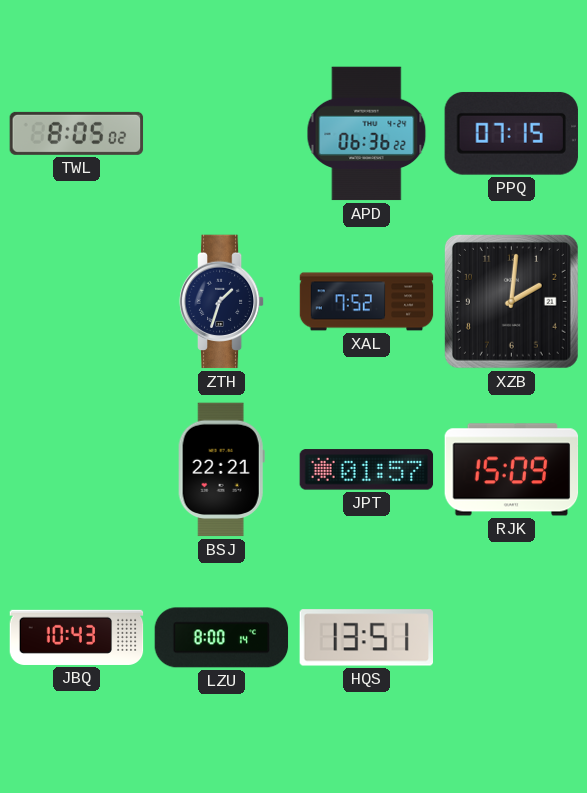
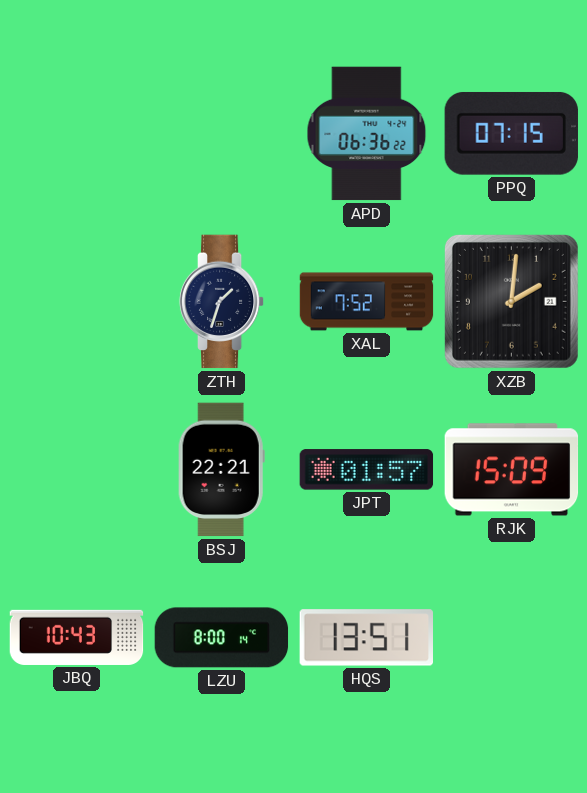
TWL: 8:05 -> none
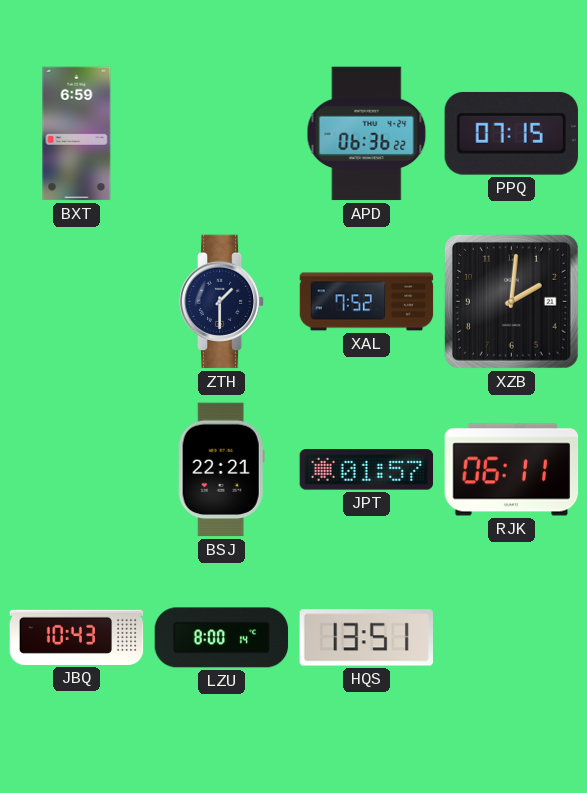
BXT: none -> 6:59
ZTH: 1:33 -> 1:30
RJK: 15:09 -> 06:11
